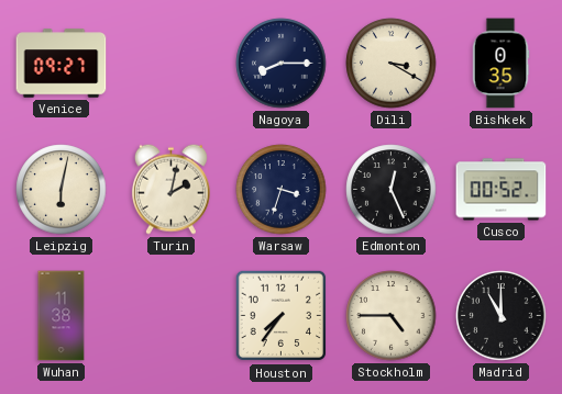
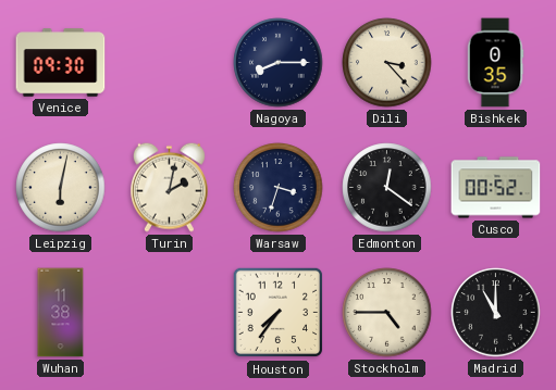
Venice: 09:27 -> 09:30
Dili: 3:20 -> 3:23
Edmonton: 12:26 -> 12:21
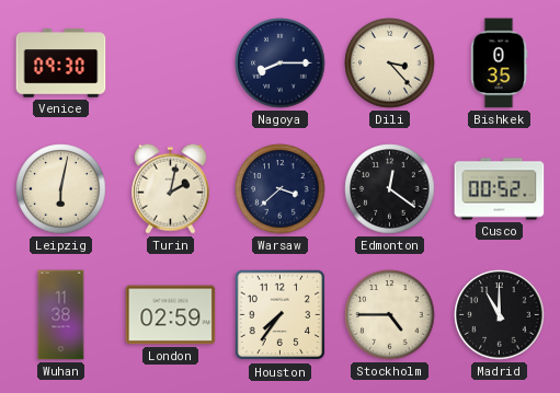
Warsaw: 3:33 -> 3:38
London: none -> 02:59
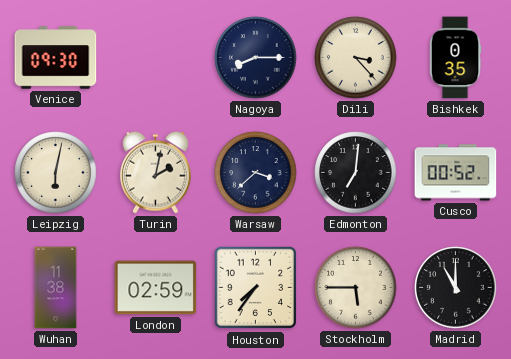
Edmonton: 12:21 -> 7:01
Stockholm: 4:45 -> 5:45
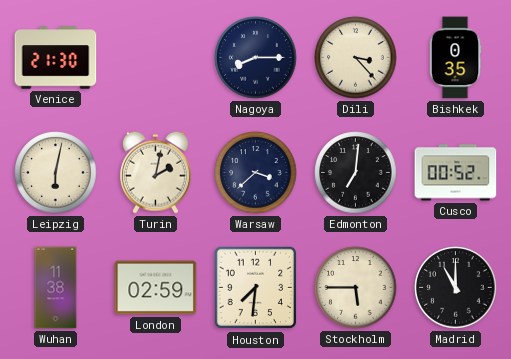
Venice: 09:30 -> 21:30
Houston: 7:36 -> 7:31
